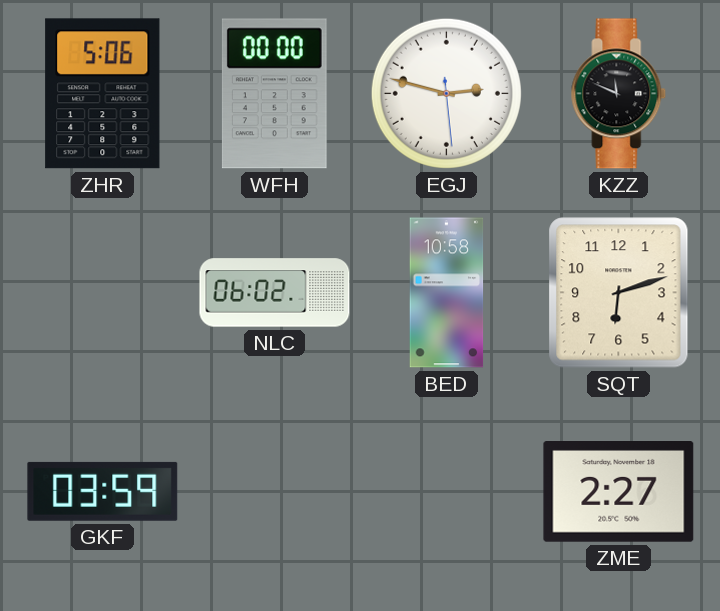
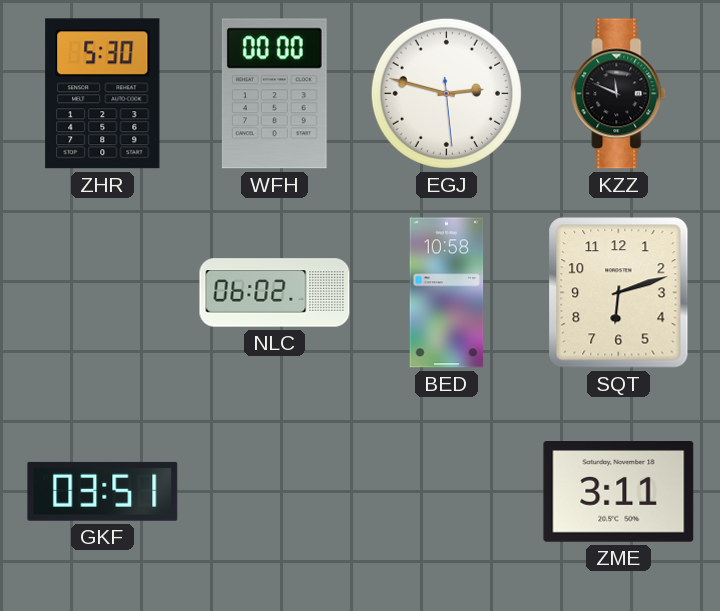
ZHR: 5:06 -> 5:30
GKF: 03:59 -> 03:51
ZME: 2:27 -> 3:11
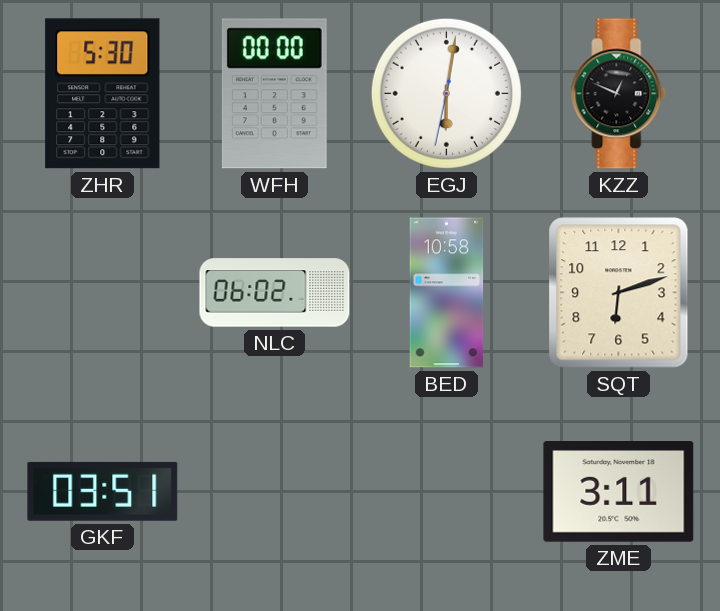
EGJ: 2:47 -> 6:01
KZZ: 11:49 -> 12:49
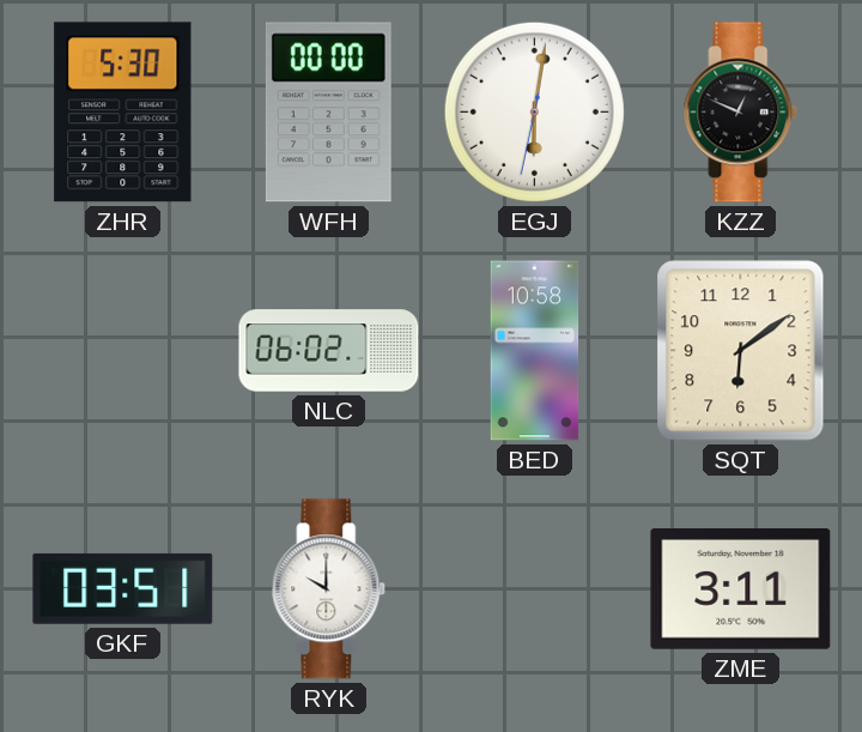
SQT: 6:12 -> 6:09
RYK: none -> 10:00
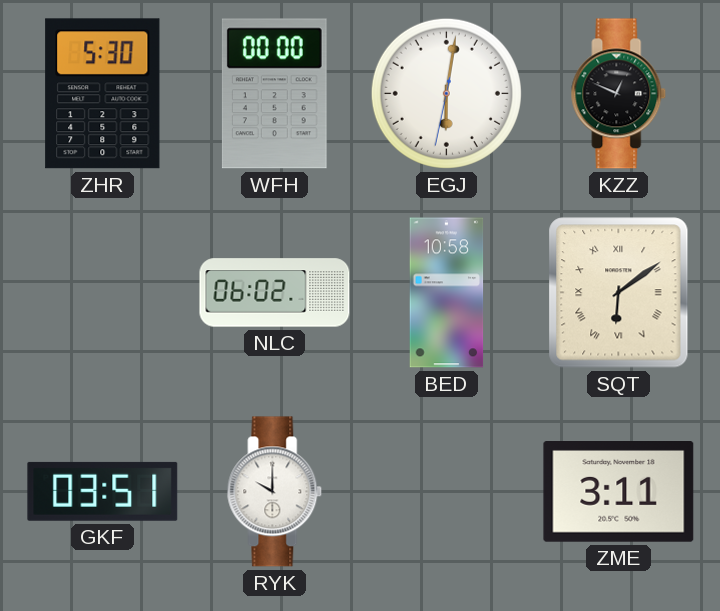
SQT numerals: Arabic -> Roman
